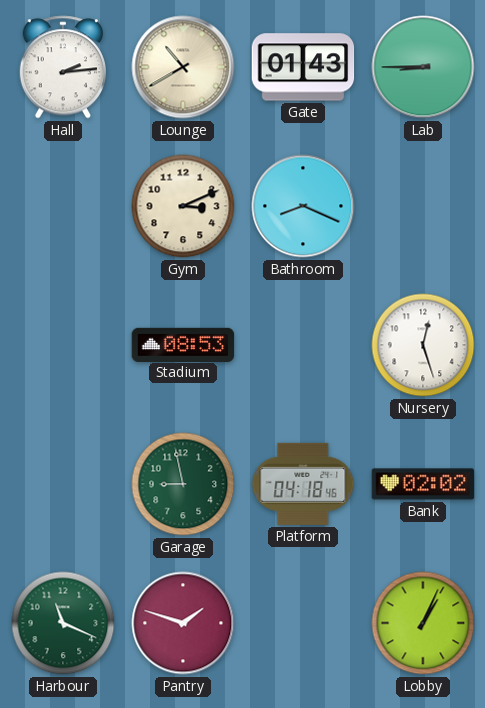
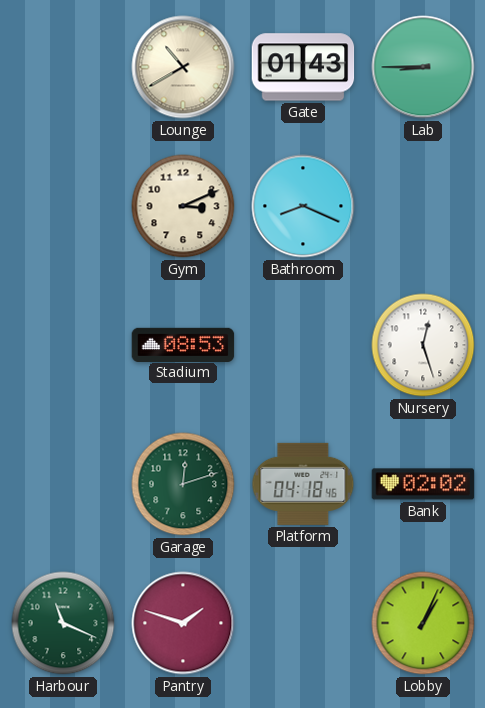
Hall: 2:14 -> none
Garage: 8:58 -> 12:12
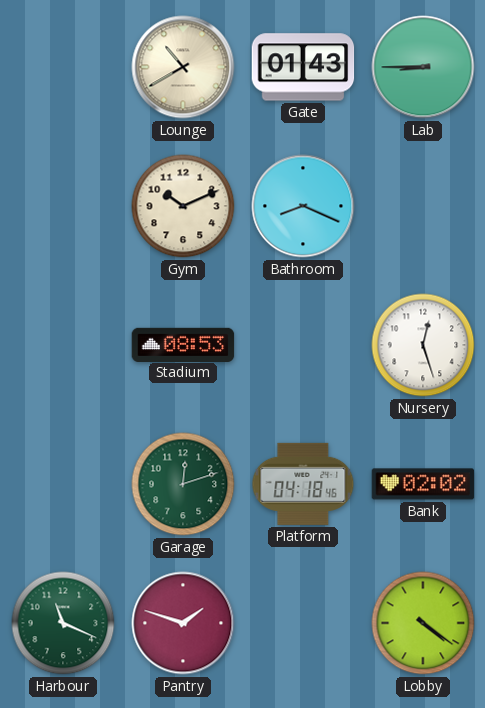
Gym: 3:11 -> 10:11
Lobby: 1:04 -> 4:21
